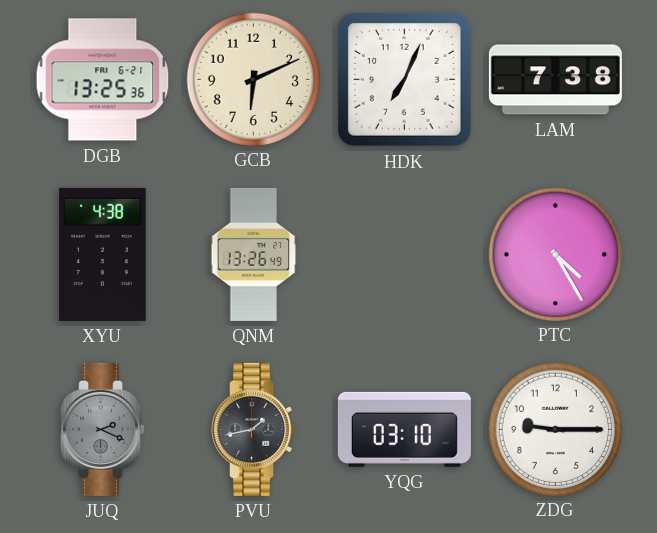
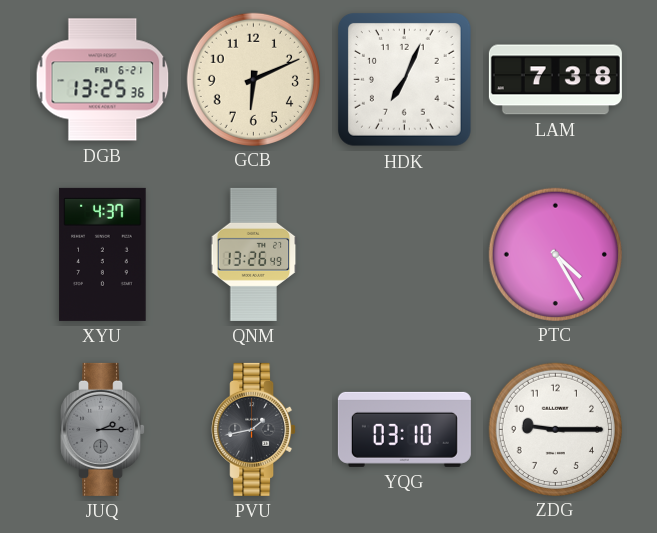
XYU: 4:38 -> 4:37
JUQ: 2:19 -> 2:15
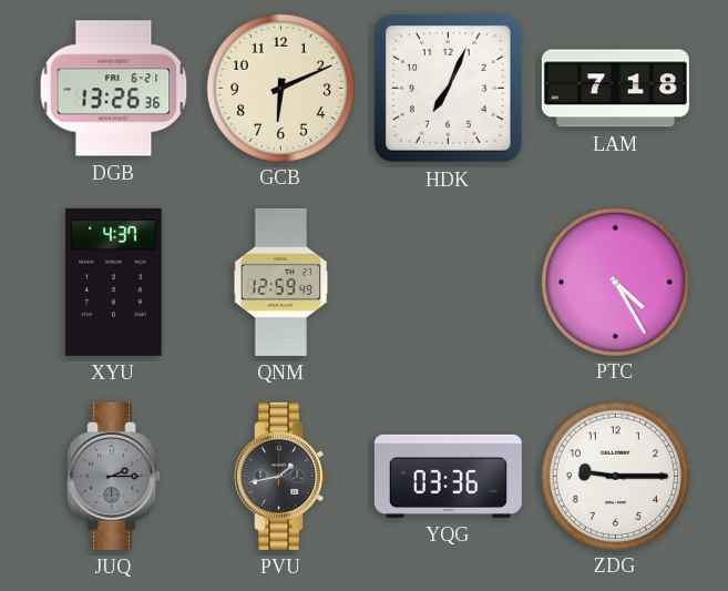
DGB: 13:25 -> 13:26
LAM: 7:38 -> 7:18
QNM: 13:26 -> 12:59
YQG: 03:10 -> 03:36
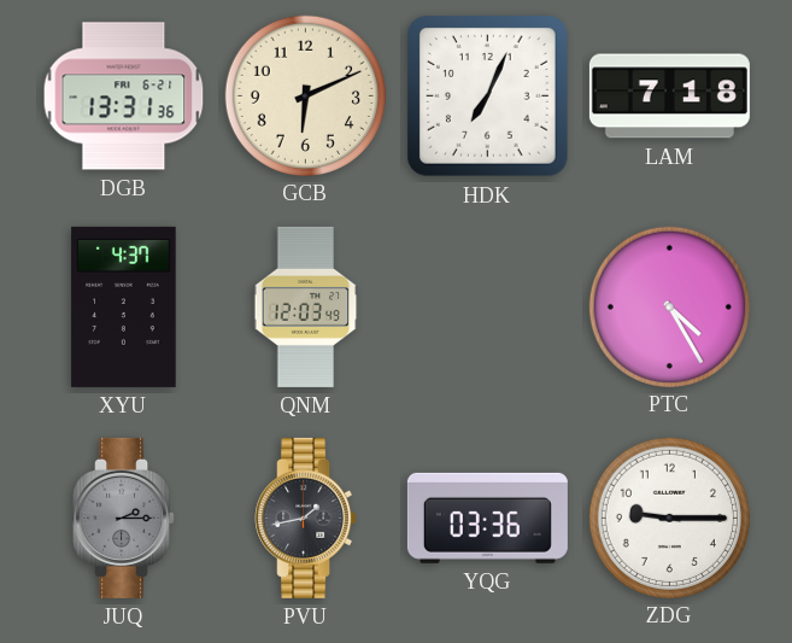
DGB: 13:26 -> 13:31
QNM: 12:59 -> 12:03
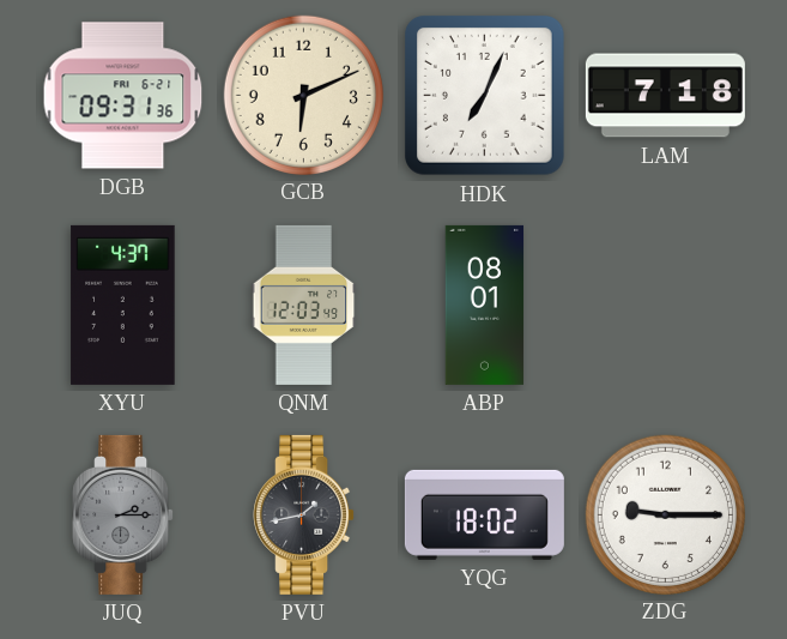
DGB: 13:31 -> 09:31
ABP: none -> 08:01
PTC: 4:25 -> none
YQG: 03:36 -> 18:02
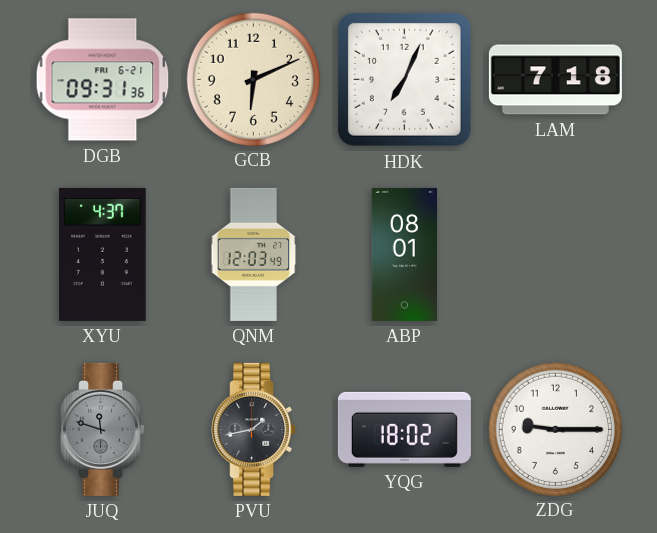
JUQ: 2:15 -> 11:48
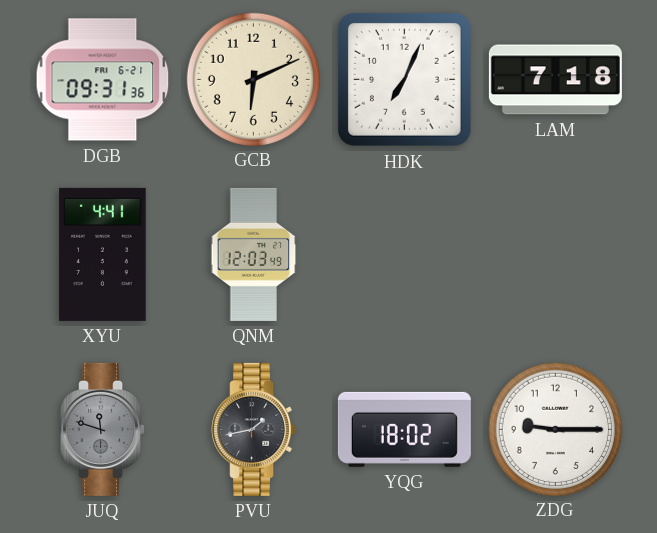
XYU: 4:37 -> 4:41
ABP: 08:01 -> none
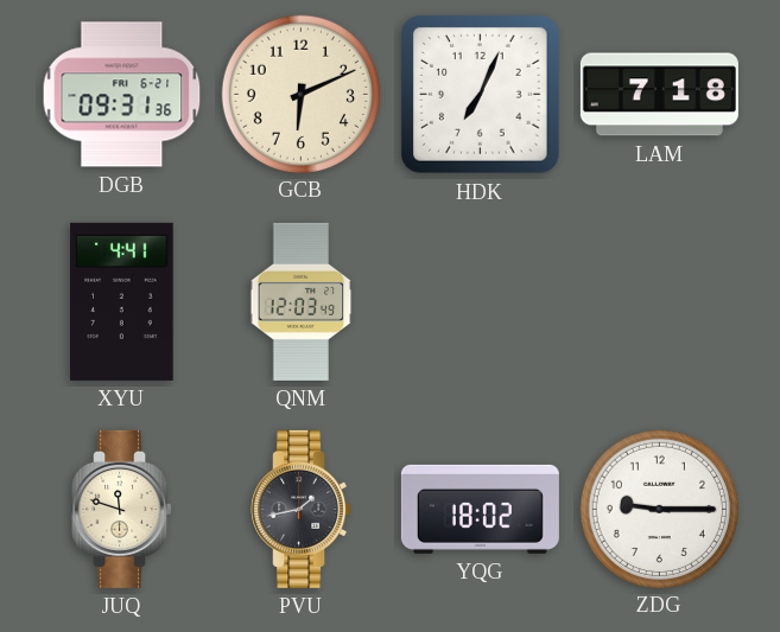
JUQ dial: grey -> cream
